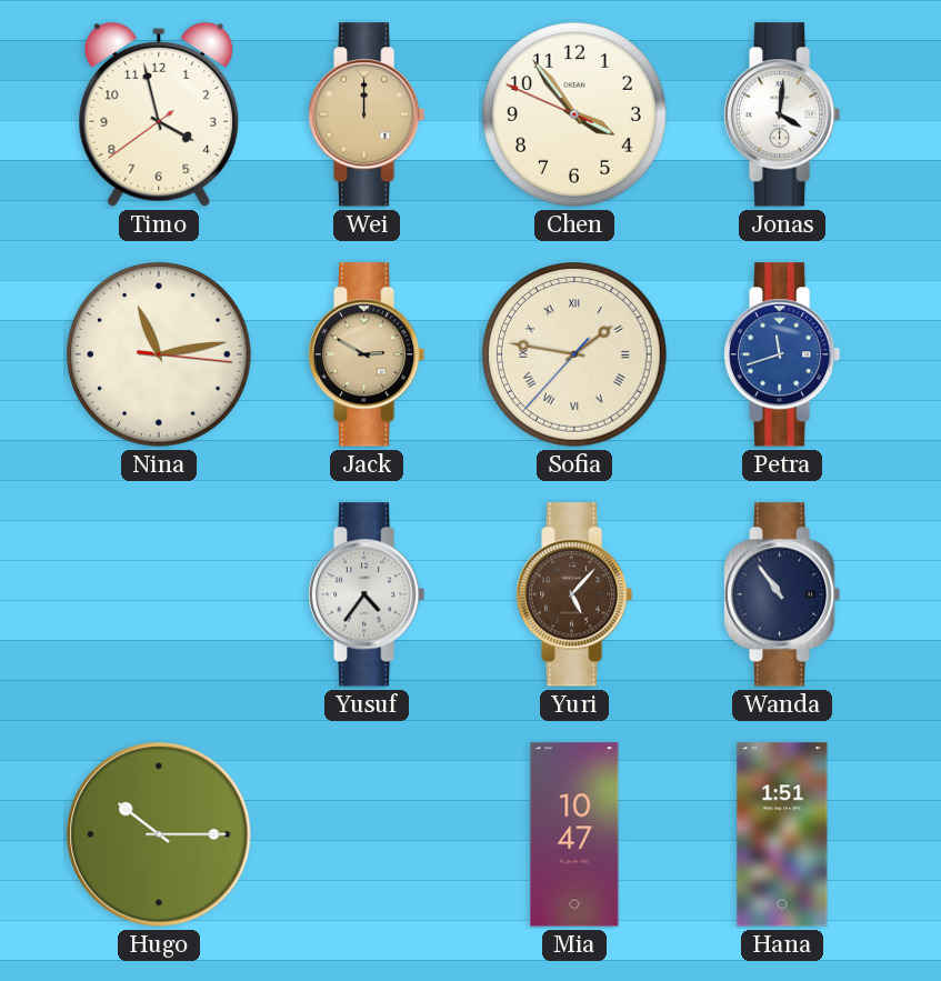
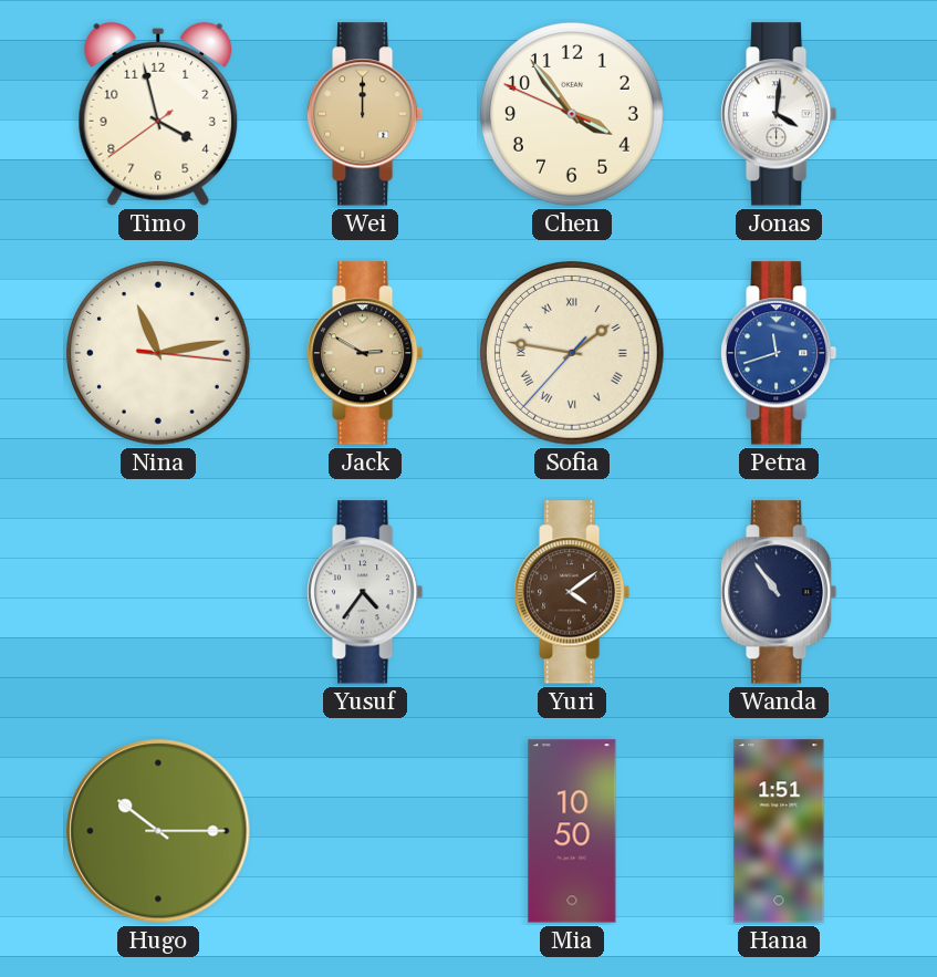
Yuri: 5:07 -> 4:09
Mia: 10:47 -> 10:50
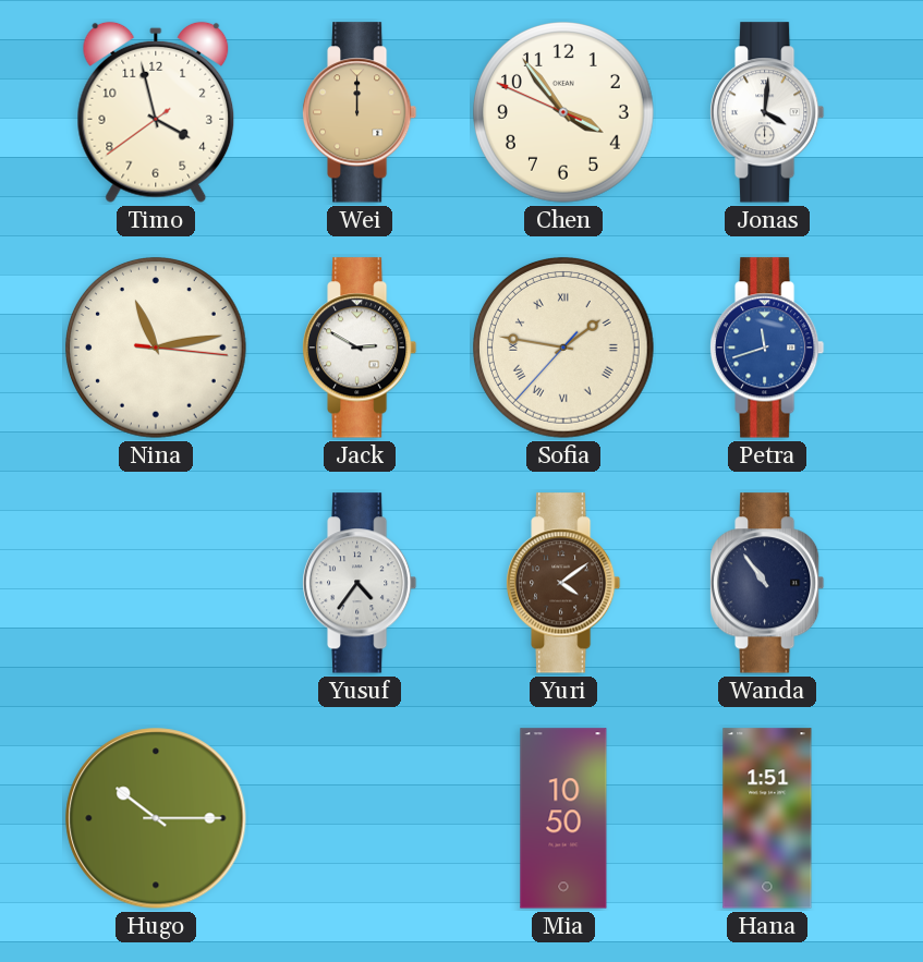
Jack dial: champagne -> white
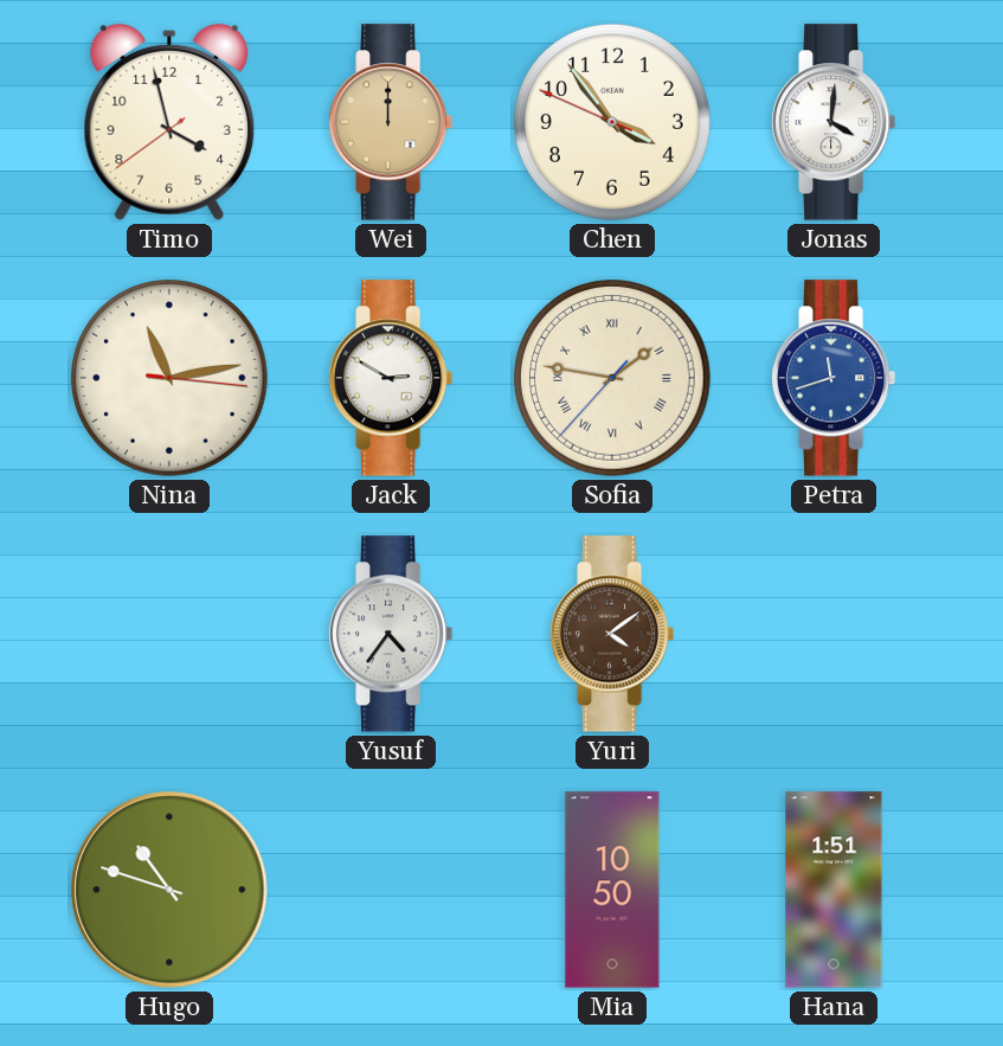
Wanda: 10:54 -> none
Hugo: 10:15 -> 10:48
